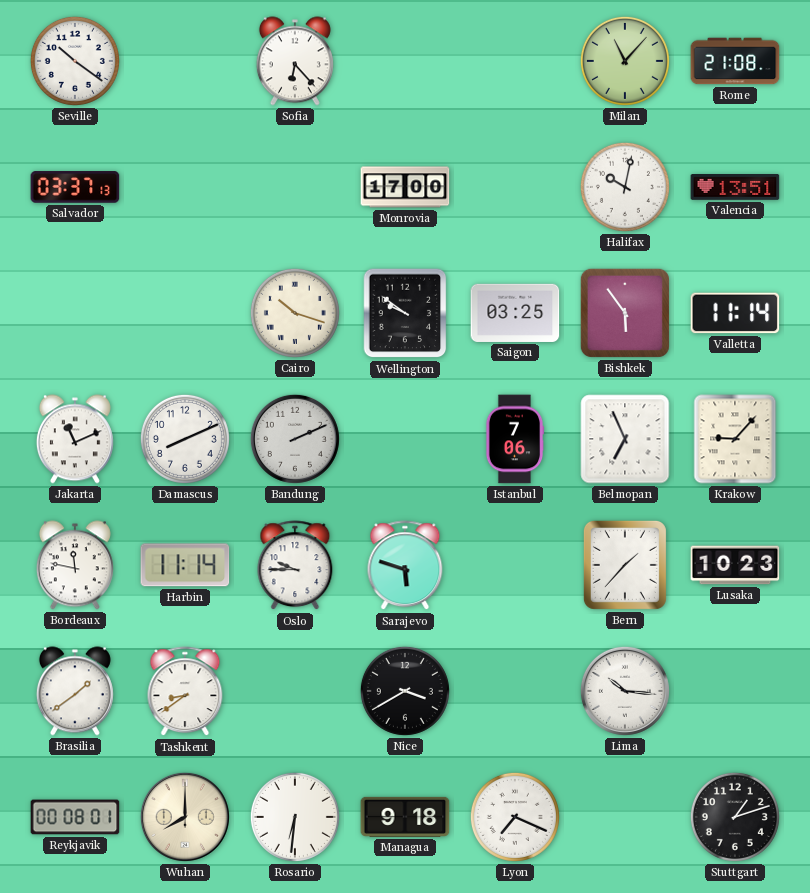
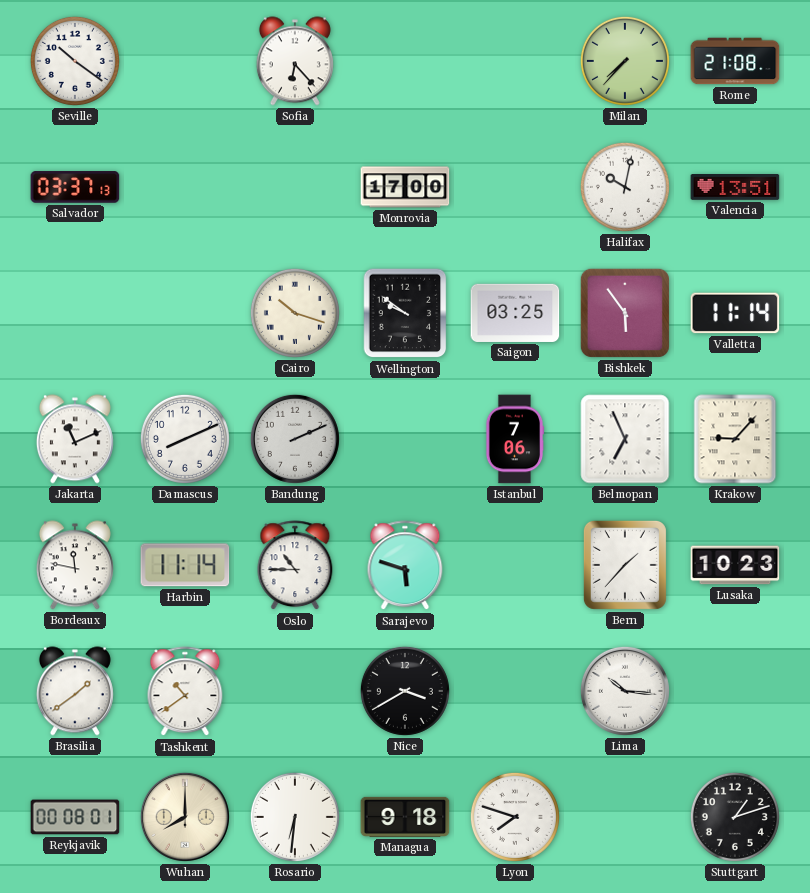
Milan: 11:07 -> 7:37
Oslo: 9:45 -> 10:45
Tashkent: 8:39 -> 10:39
Lyon: 7:19 -> 7:48
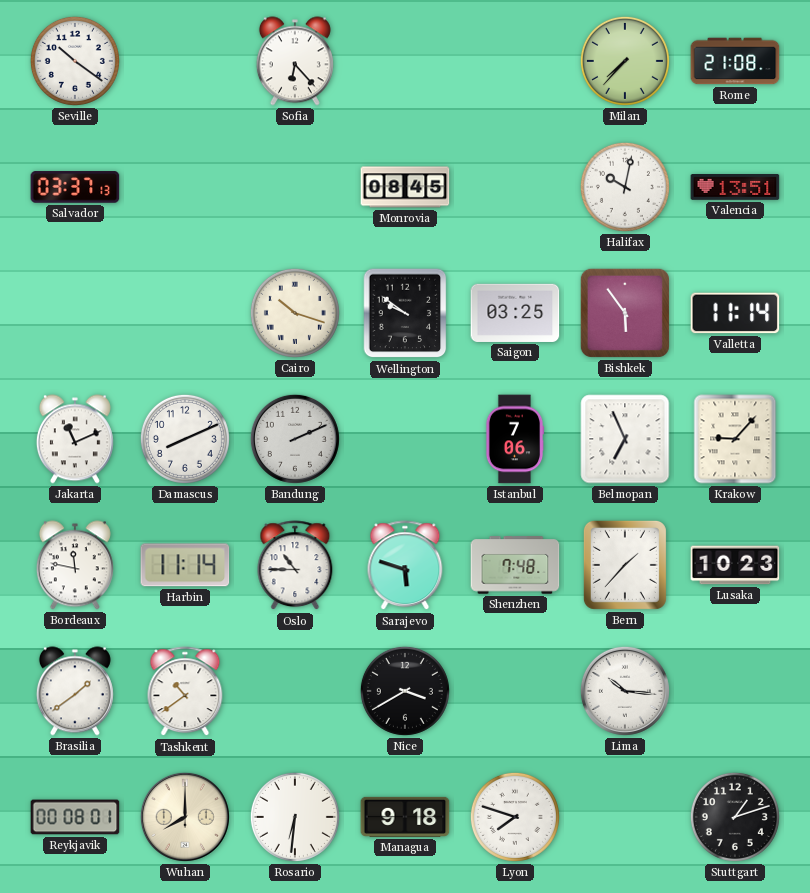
Monrovia: 17:00 -> 08:45
Shenzhen: none -> 7:48
